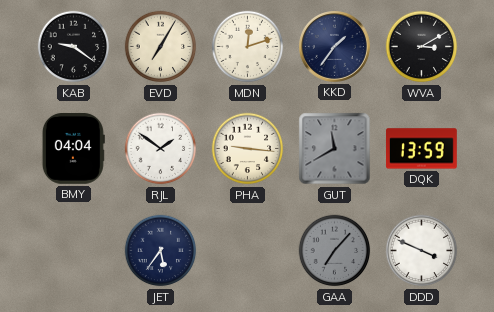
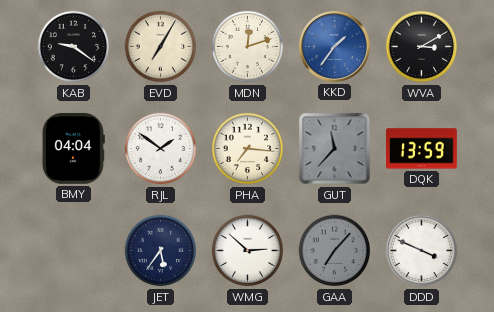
KKD dial: navy -> blue
PHA: 9:16 -> 7:16
GUT: 11:40 -> 11:37
WMG: none -> 2:52
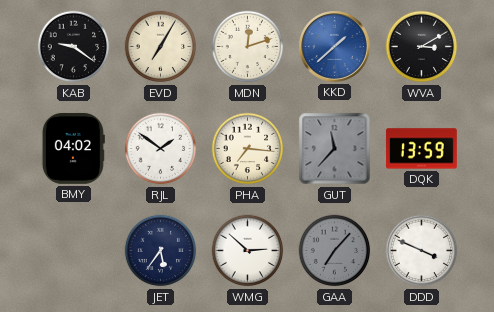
KKD: 1:36 -> 1:38
BMY: 04:04 -> 04:02
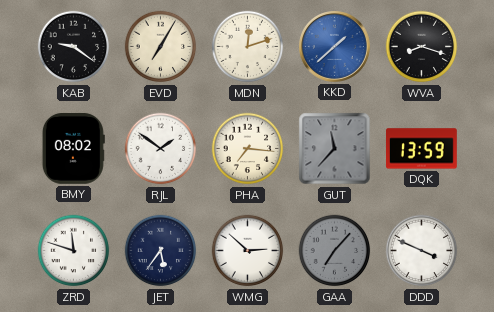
WVA: 3:10 -> 8:18
BMY: 04:02 -> 08:02
ZRD: none -> 11:48
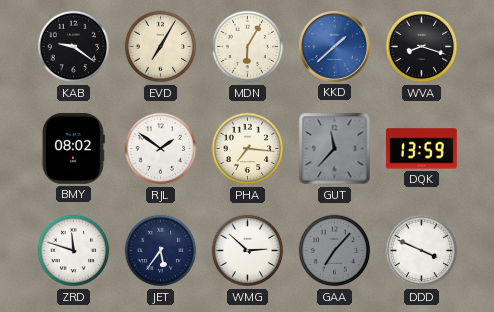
MDN: 12:12 -> 6:05
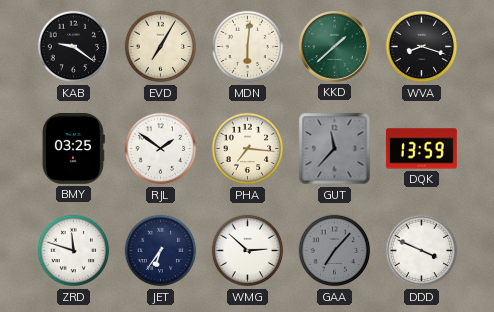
MDN: 6:05 -> 6:01
KKD dial: blue -> green
BMY: 08:02 -> 03:25
JET: 5:36 -> 6:36
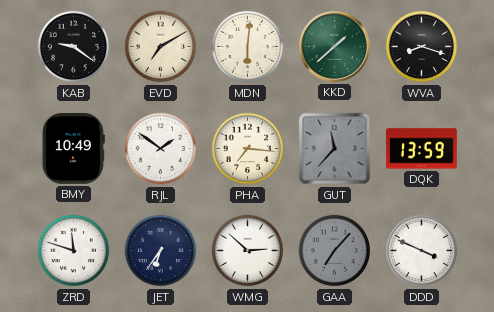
EVD: 7:05 -> 7:10
BMY: 03:25 -> 10:49
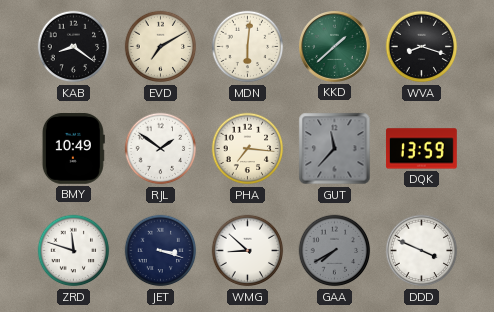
KAB: 9:21 -> 8:21
JET: 6:36 -> 3:18
WMG: 2:52 -> 8:52
GAA: 7:07 -> 7:40
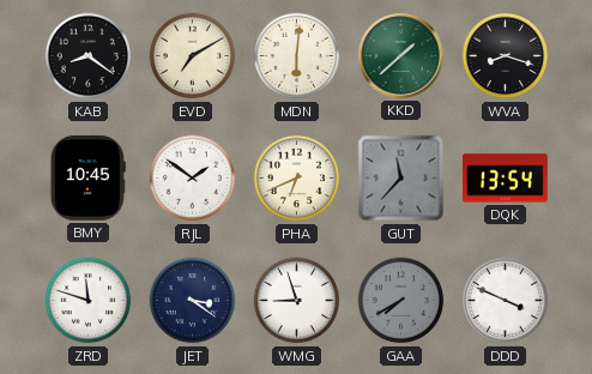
BMY: 10:49 -> 10:45
PHA: 7:16 -> 6:41
DQK: 13:59 -> 13:54
JET: 3:18 -> 3:21
WMG: 8:52 -> 8:57
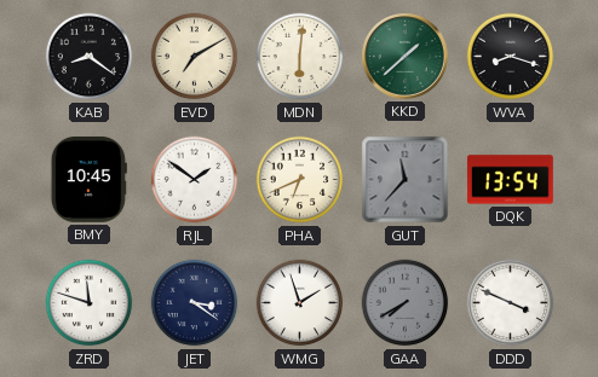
WMG: 8:57 -> 1:57
